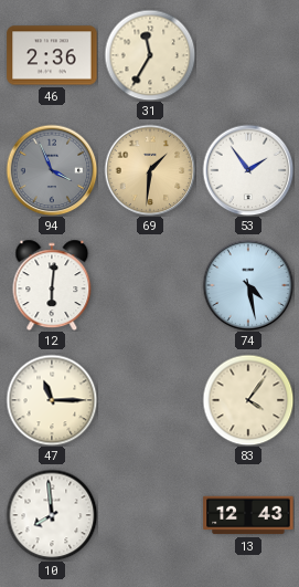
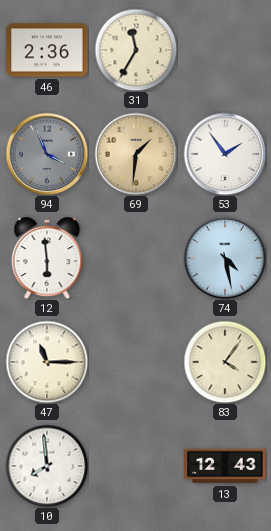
12: 6:01 -> 5:59
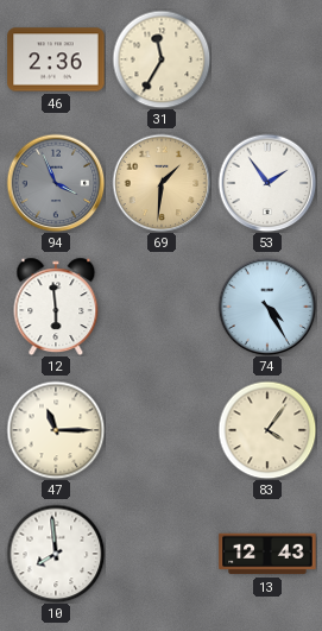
74: 4:28 -> 4:25
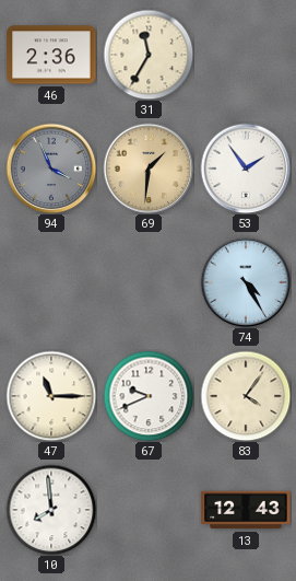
12: 5:59 -> none
67: none -> 9:41
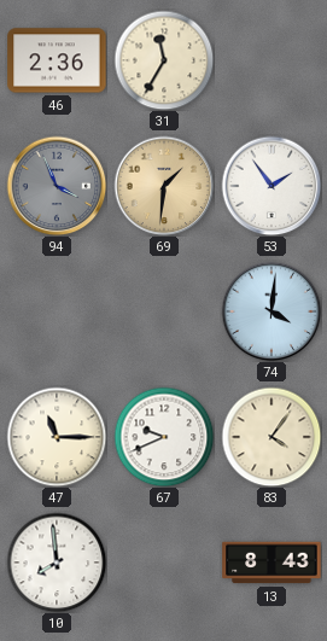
74: 4:25 -> 4:01
13: 12:43 -> 8:43
